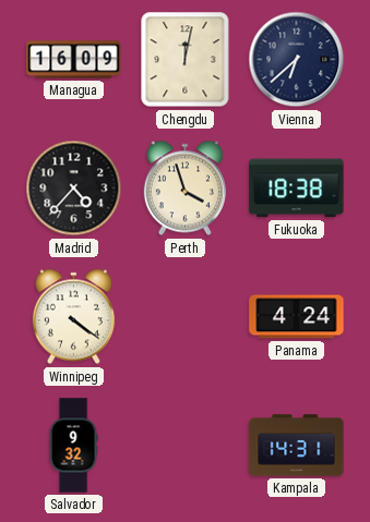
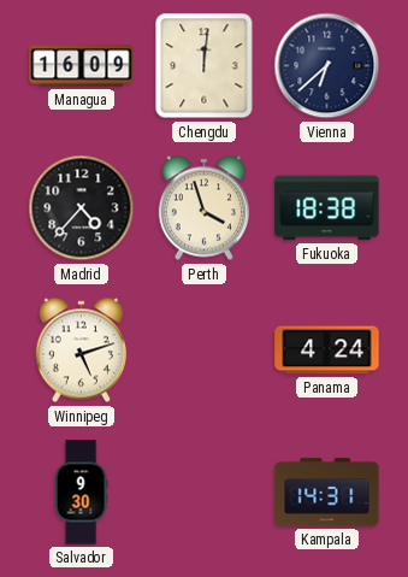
Chengdu: 12:02 -> 12:01
Winnipeg: 4:21 -> 5:12
Salvador: 9:32 -> 9:30
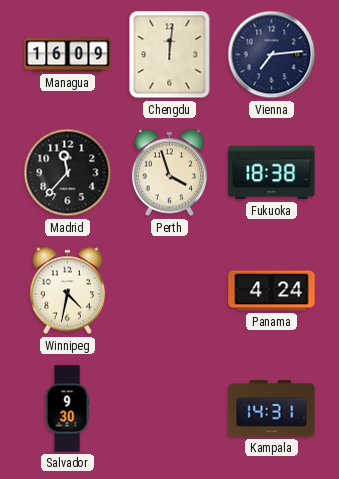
Vienna: 6:38 -> 7:14
Madrid: 4:37 -> 11:37
Winnipeg: 5:12 -> 4:32
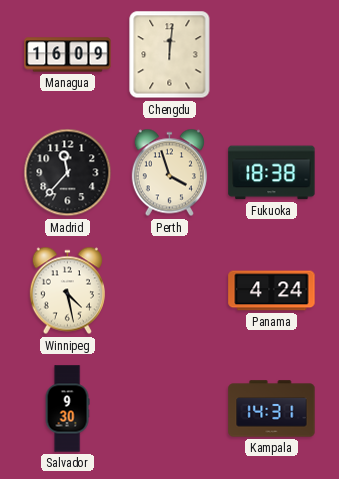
Vienna: 7:14 -> none
Winnipeg: 4:32 -> 4:28
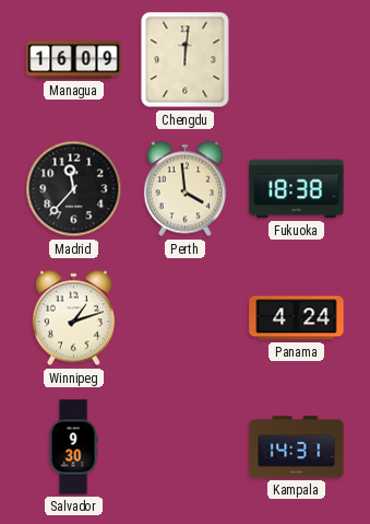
Perth: 3:57 -> 3:59
Winnipeg: 4:28 -> 1:12
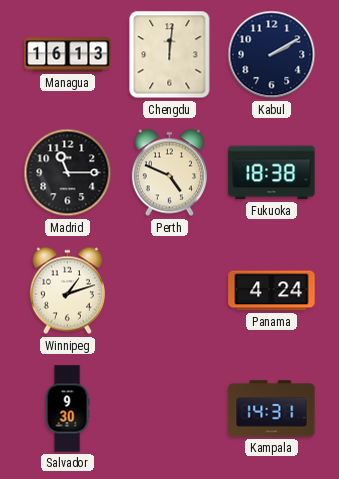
Managua: 16:09 -> 16:13
Kabul: none -> 2:10
Madrid: 11:37 -> 11:15
Perth: 3:59 -> 4:49
